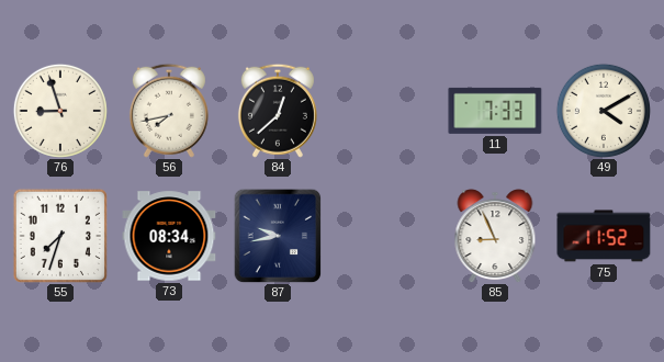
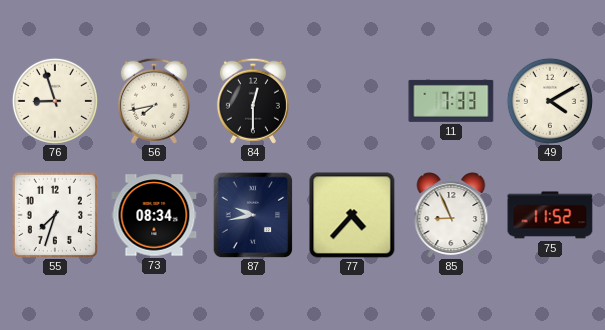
84: 12:38 -> 12:30
77: none -> 4:37
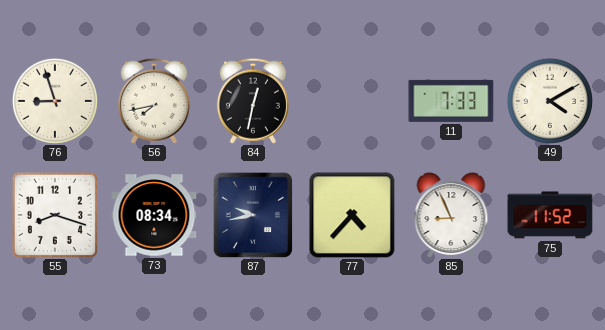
84: 12:30 -> 12:32
55: 7:33 -> 8:18
